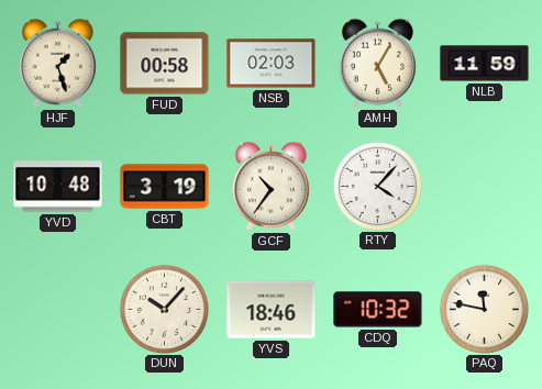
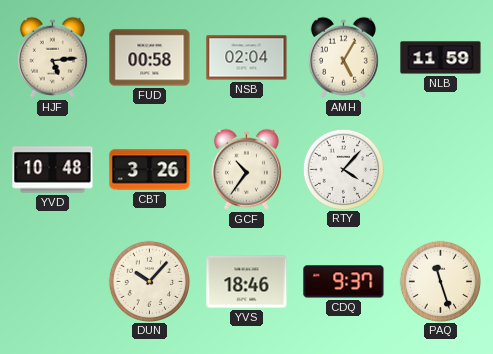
HJF: 1:27 -> 5:14
NSB: 02:03 -> 02:04
CBT: 3:19 -> 3:26
CDQ: 10:32 -> 9:37
PAQ: 11:47 -> 11:27
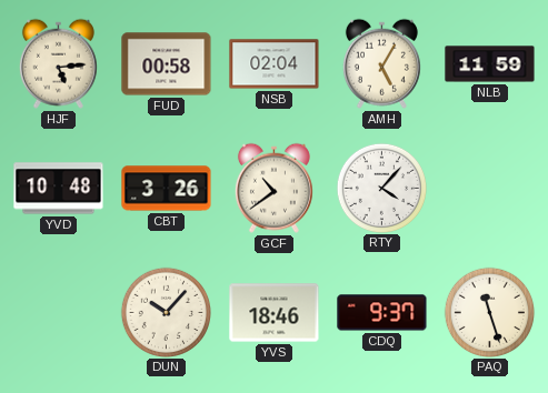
GCF: 10:36 -> 10:39
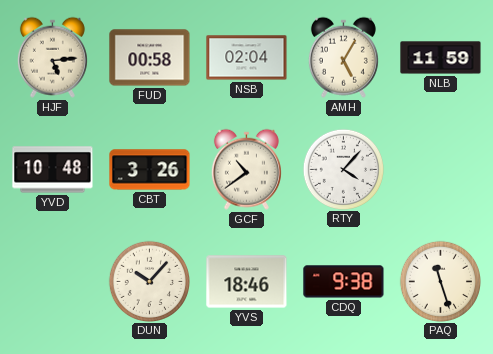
CDQ: 9:37 -> 9:38
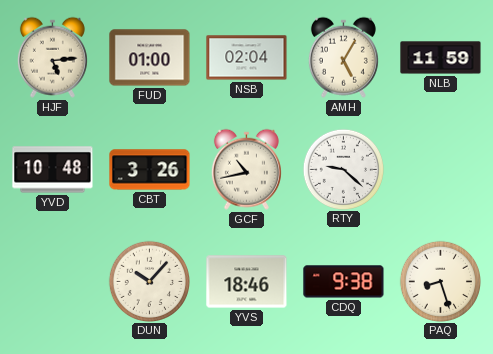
FUD: 00:58 -> 01:00
GCF: 10:39 -> 10:43
RTY: 4:07 -> 9:22
PAQ: 11:27 -> 8:27
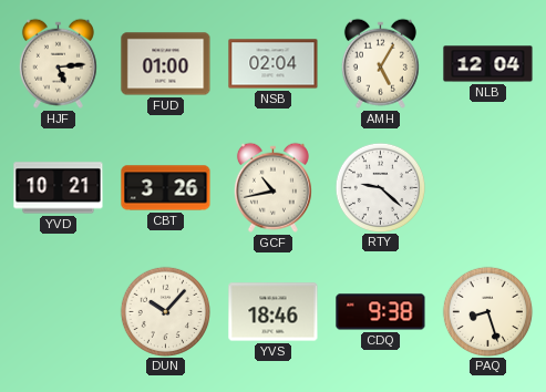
NLB: 11:59 -> 12:04
YVD: 10:48 -> 10:21
